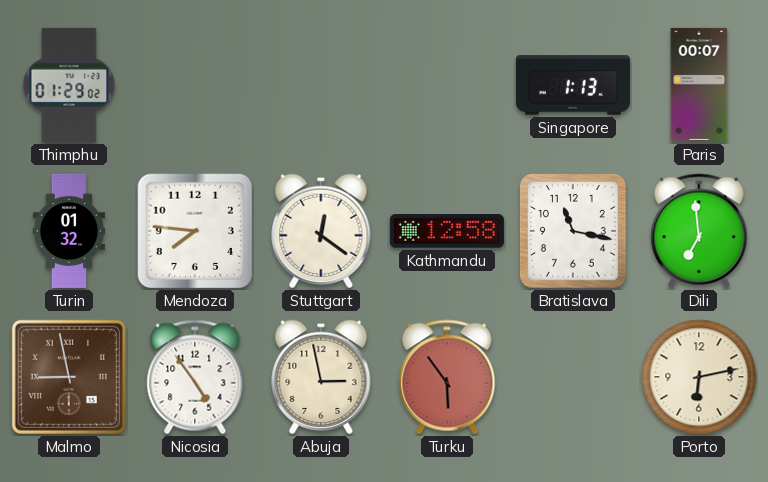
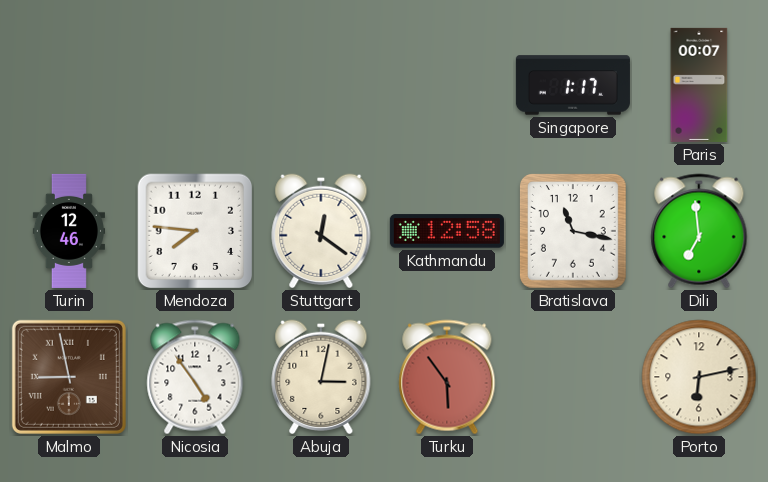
Thimphu: 01:29 -> none
Singapore: 1:13 -> 1:17
Turin: 01:32 -> 12:46
Abuja: 2:58 -> 3:02
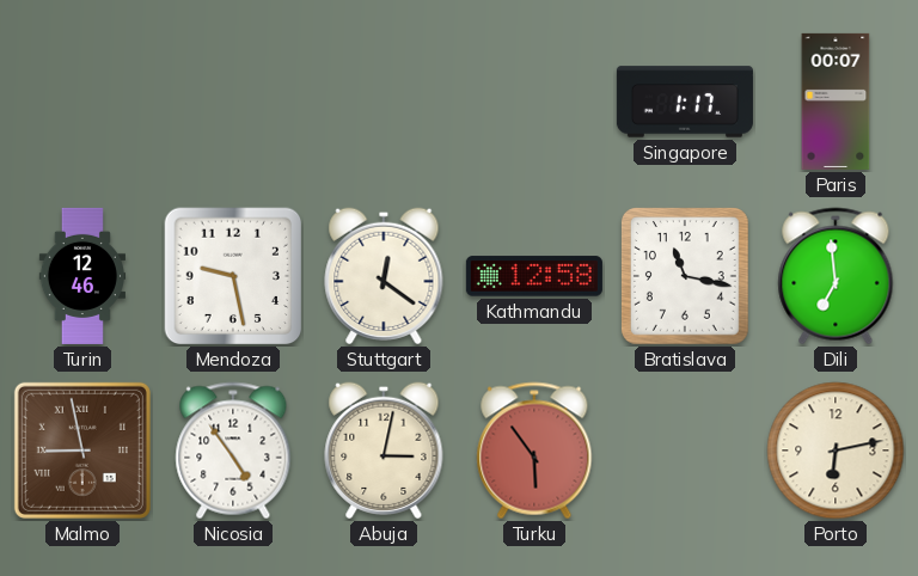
Mendoza: 7:46 -> 9:28
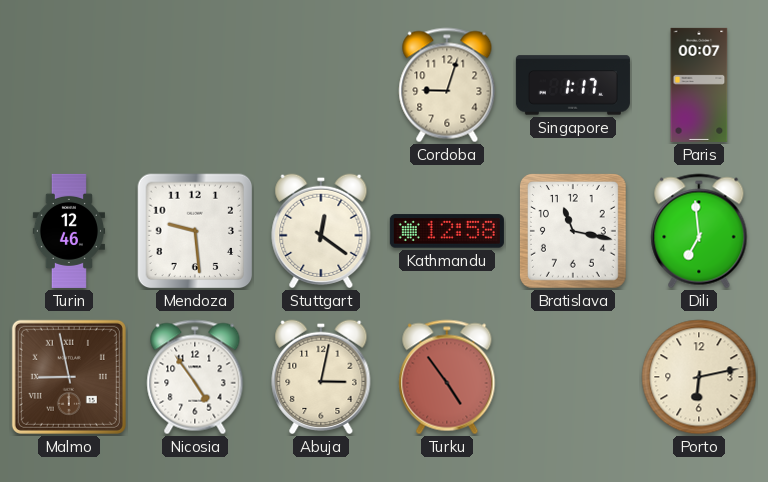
Cordoba: none -> 9:03
Mendoza: 9:28 -> 9:29
Turku: 5:54 -> 4:54
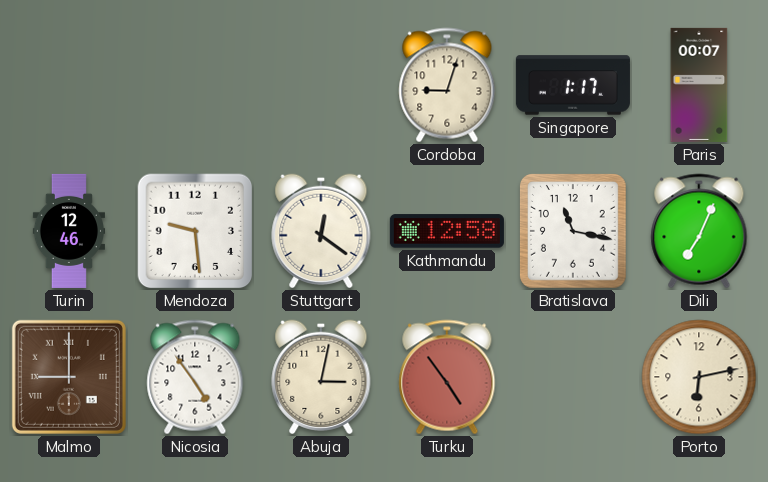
Dili: 6:59 -> 7:04
Malmo: 8:58 -> 9:00
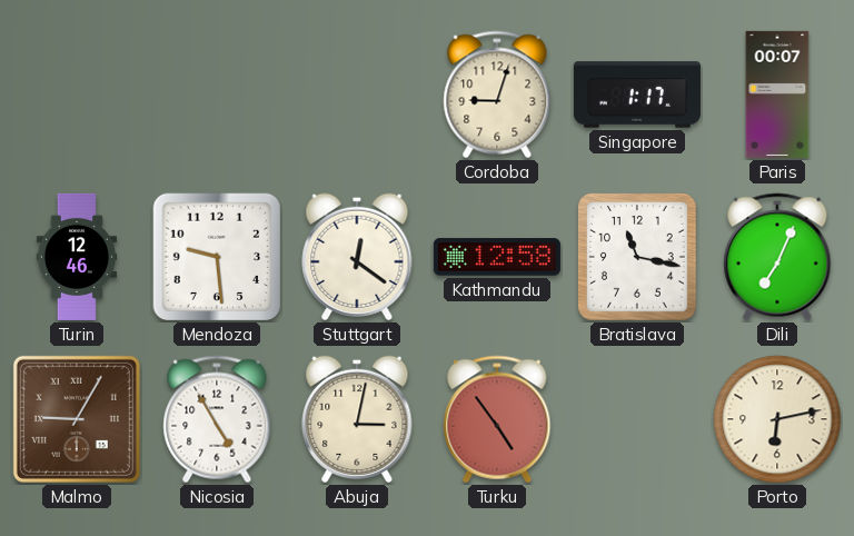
Malmo: 9:00 -> 9:05
Nicosia: 4:54 -> 4:55
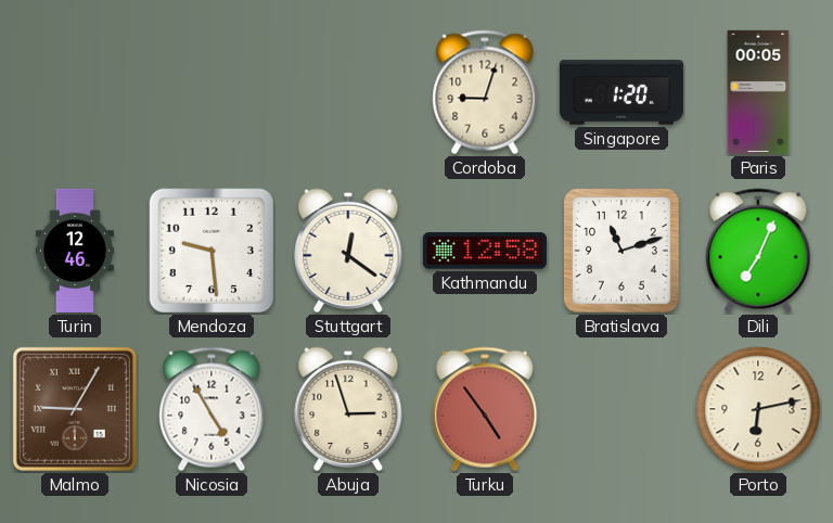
Singapore: 1:17 -> 1:20
Paris: 00:07 -> 00:05
Bratislava: 11:17 -> 11:12
Abuja: 3:02 -> 2:57
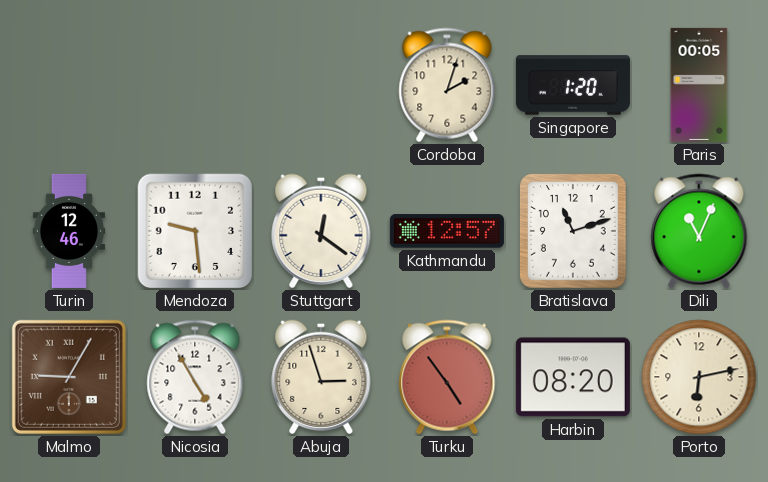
Cordoba: 9:03 -> 2:03
Kathmandu: 12:58 -> 12:57
Dili: 7:04 -> 11:04
Harbin: none -> 08:20
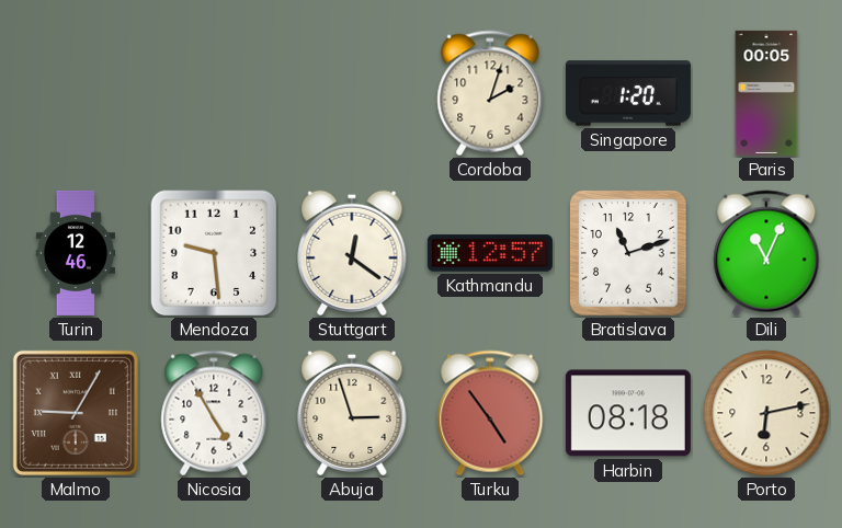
Harbin: 08:20 -> 08:18
